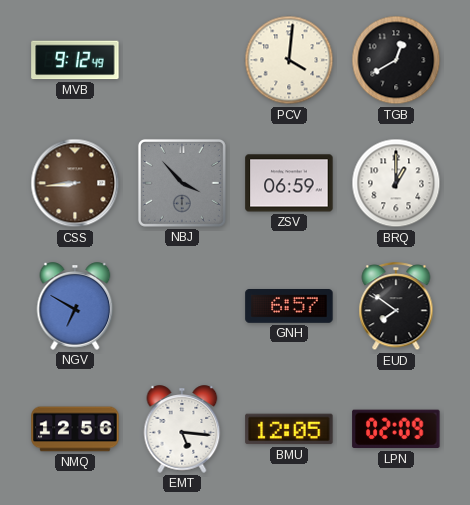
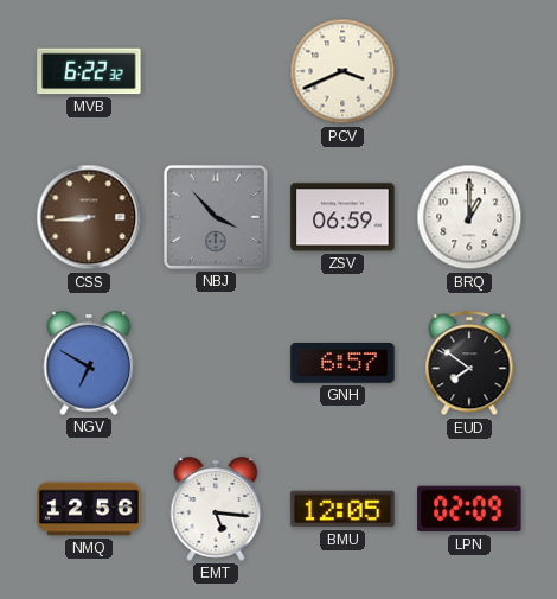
MVB: 9:12 -> 6:22
PCV: 4:01 -> 3:41
TGB: 12:40 -> none
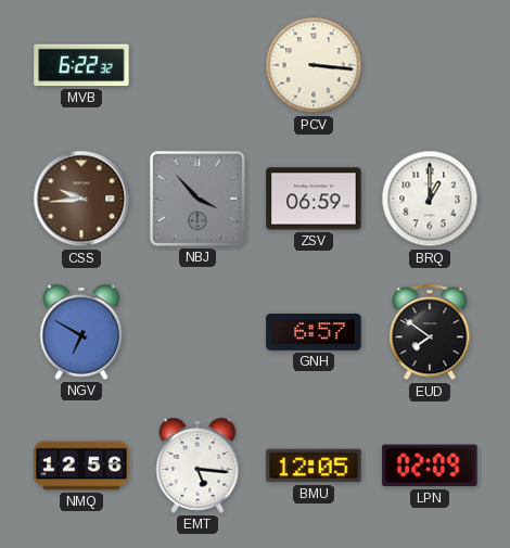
PCV: 3:41 -> 3:16
CSS: 8:44 -> 9:44
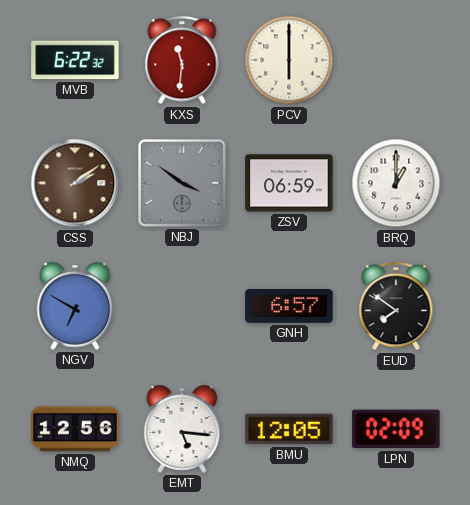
KXS: none -> 11:31
PCV: 3:16 -> 6:00
CSS: 9:44 -> 2:09
NBJ: 3:53 -> 3:51
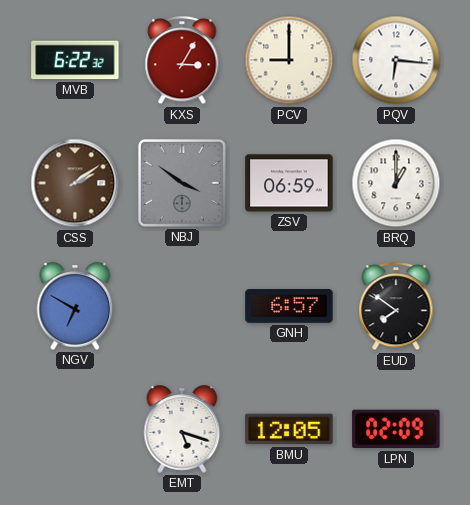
KXS: 11:31 -> 3:05
PCV: 6:00 -> 9:00
PQV: none -> 6:16
NMQ: 12:56 -> none
EMT: 5:16 -> 5:18
